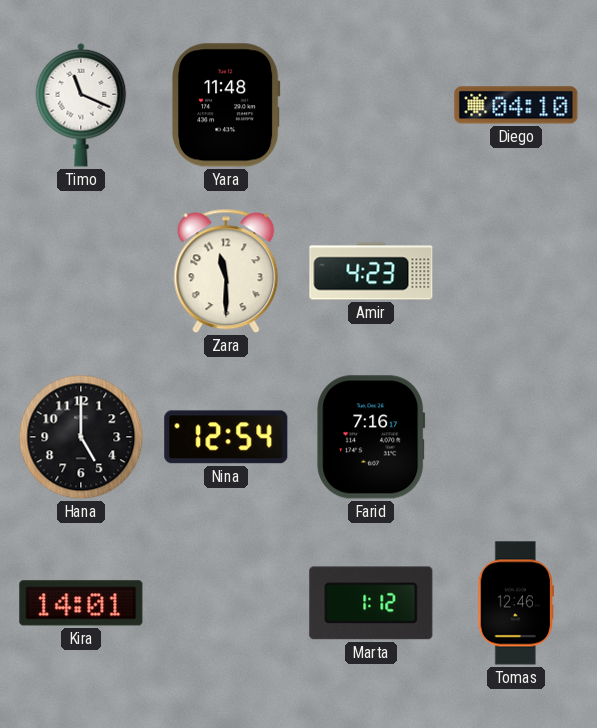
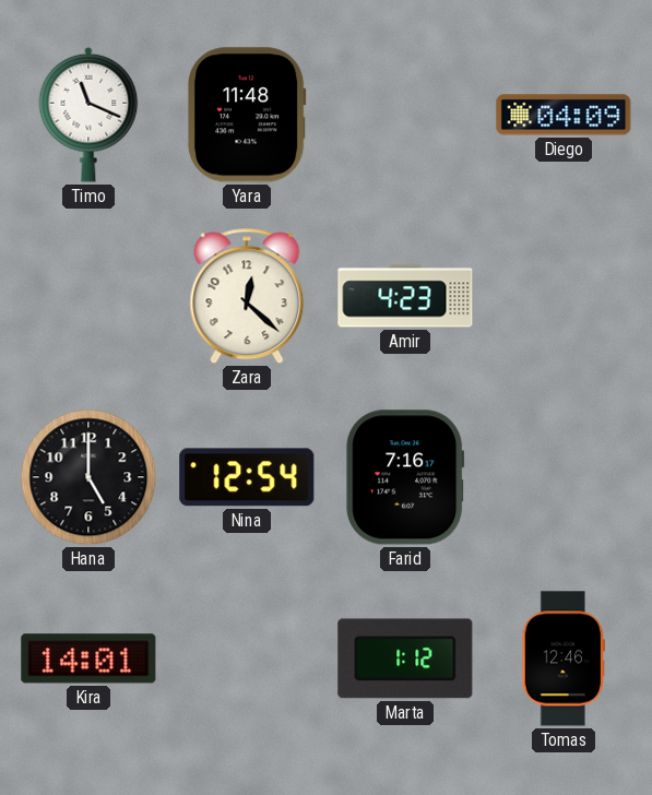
Diego: 04:10 -> 04:09
Zara: 11:30 -> 12:22
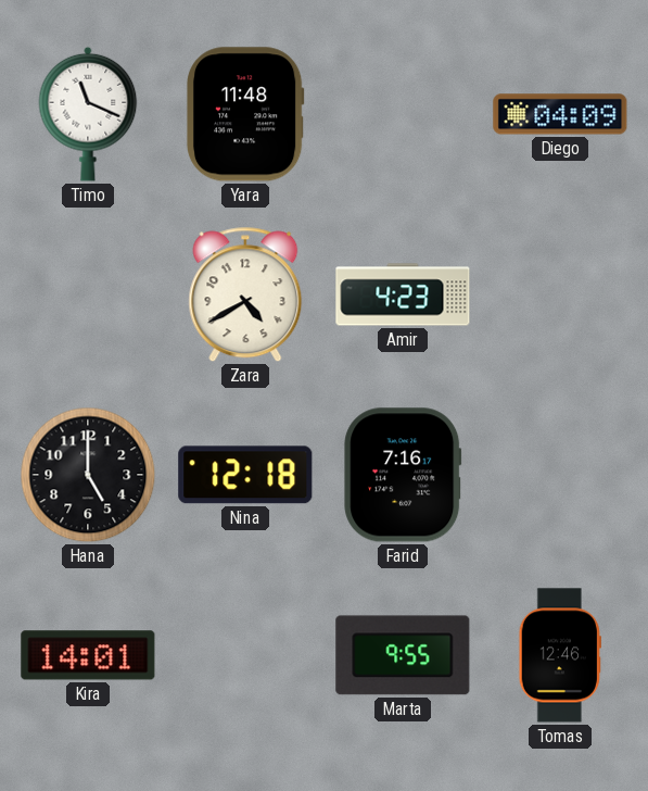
Zara: 12:22 -> 4:40
Nina: 12:54 -> 12:18
Marta: 1:12 -> 9:55
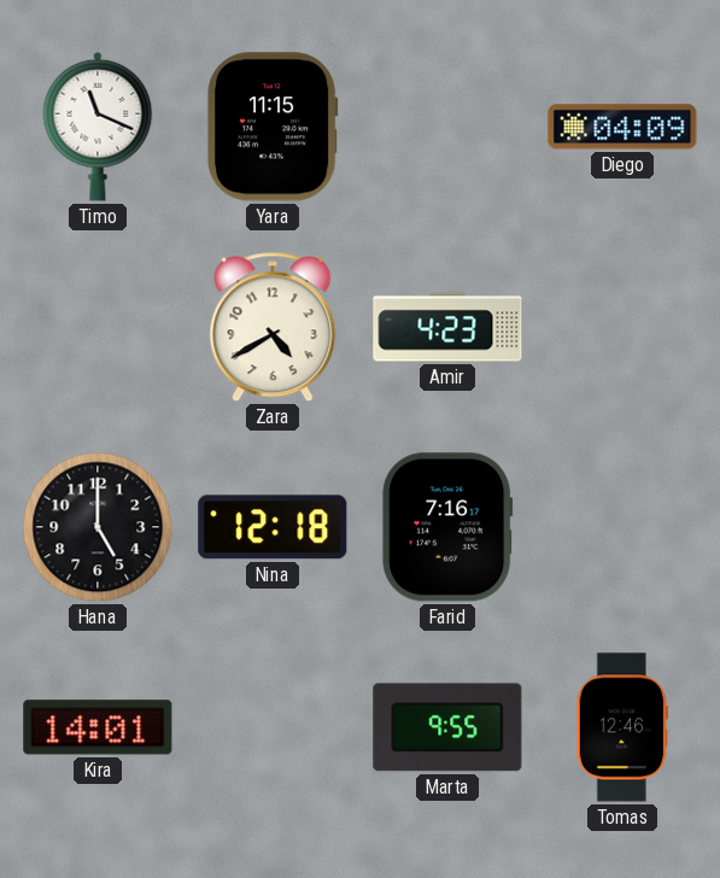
Yara: 11:48 -> 11:15
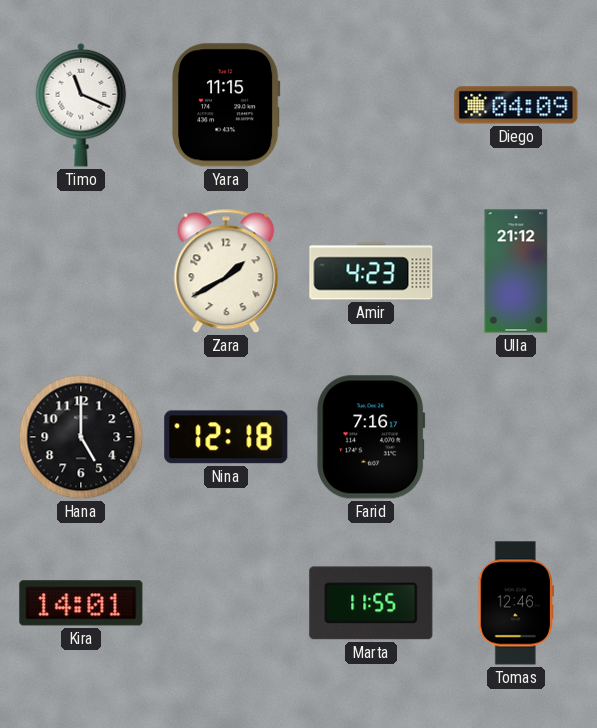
Zara: 4:40 -> 1:40
Ulla: none -> 21:12
Marta: 9:55 -> 11:55
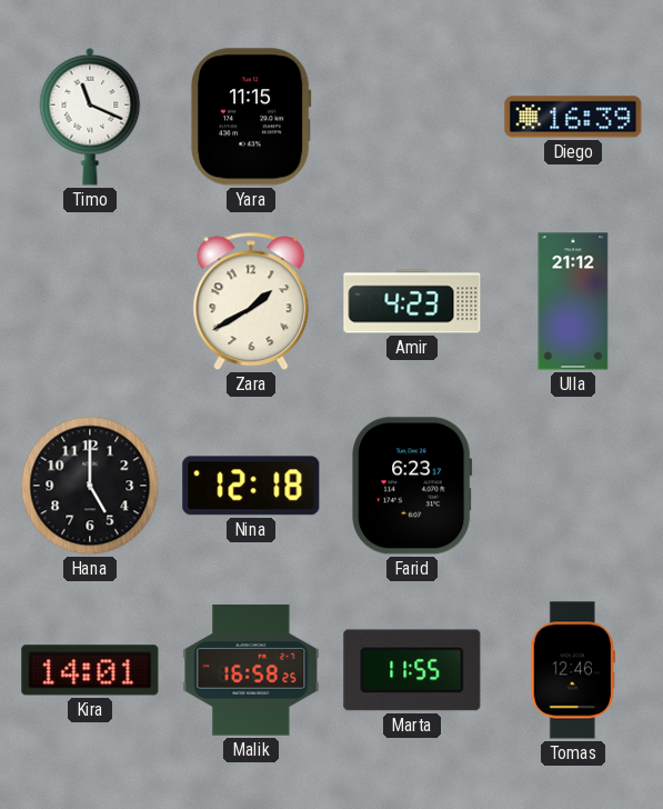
Diego: 04:09 -> 16:39
Farid: 7:16 -> 6:23
Malik: none -> 16:58
